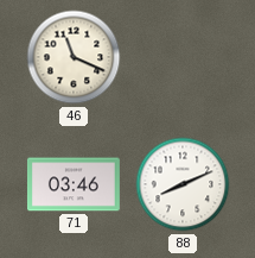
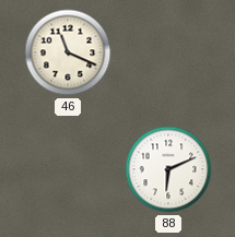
71: 03:46 -> none
88: 8:11 -> 6:11
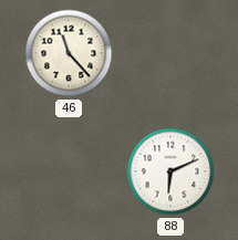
46: 11:19 -> 11:23
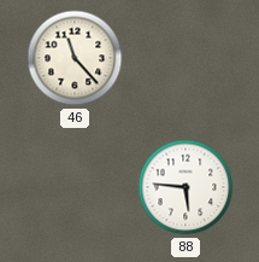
88: 6:11 -> 5:46
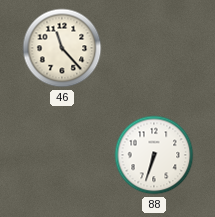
88: 5:46 -> 6:33
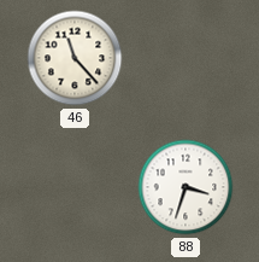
88: 6:33 -> 3:33
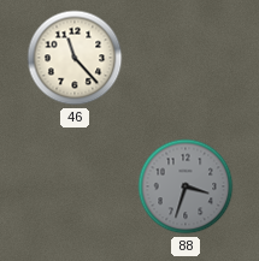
88 dial: white -> grey
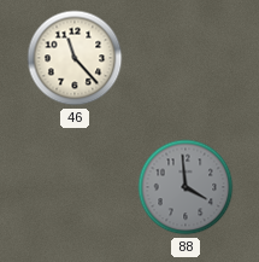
88: 3:33 -> 3:59
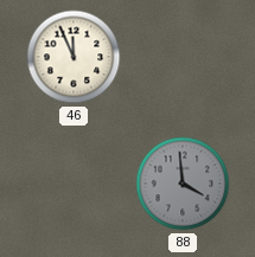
46: 11:23 -> 11:56
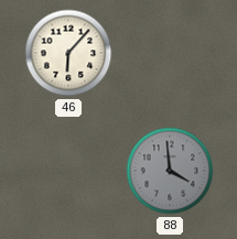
46: 11:56 -> 6:07
